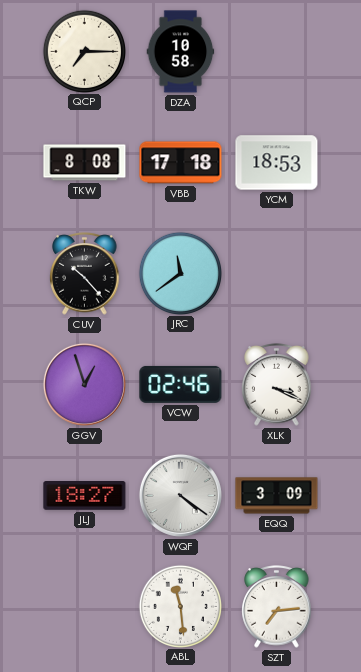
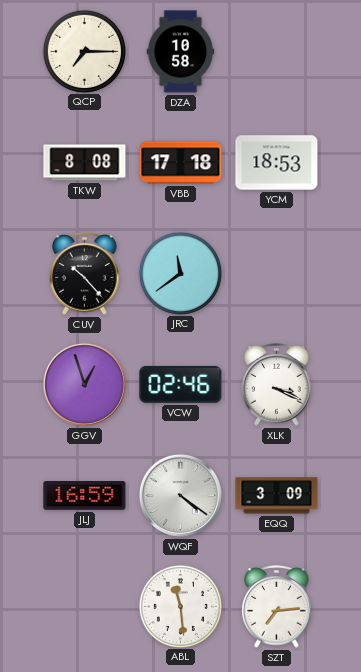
JLJ: 18:27 -> 16:59
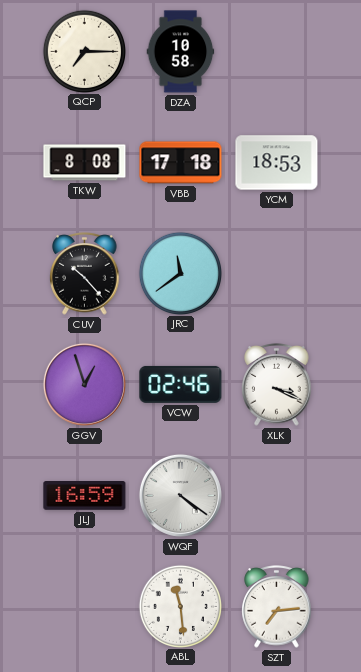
EQQ: 3:09 -> none
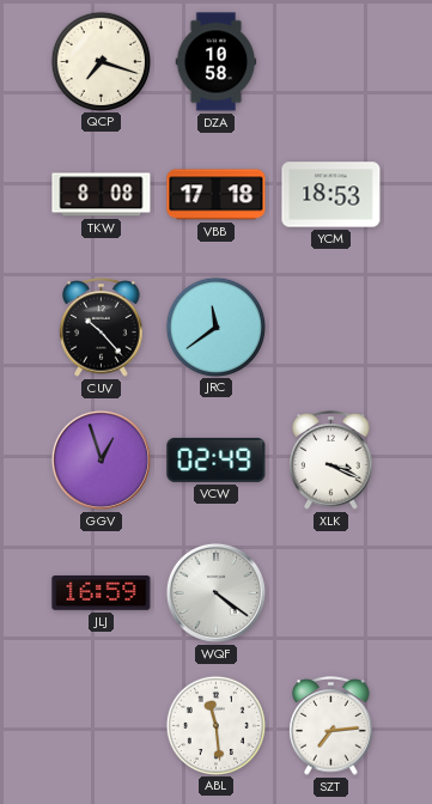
QCP: 7:15 -> 7:18
VCW: 02:46 -> 02:49
